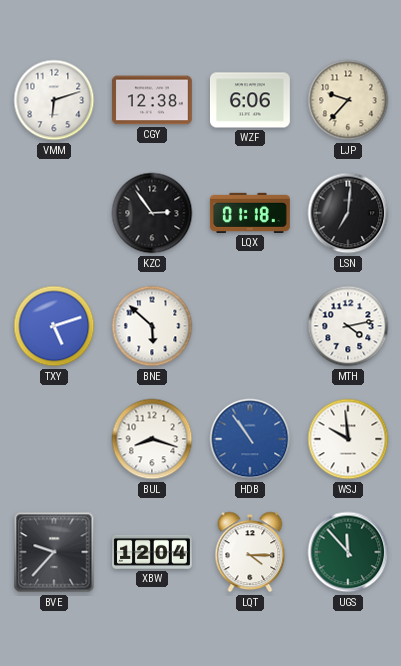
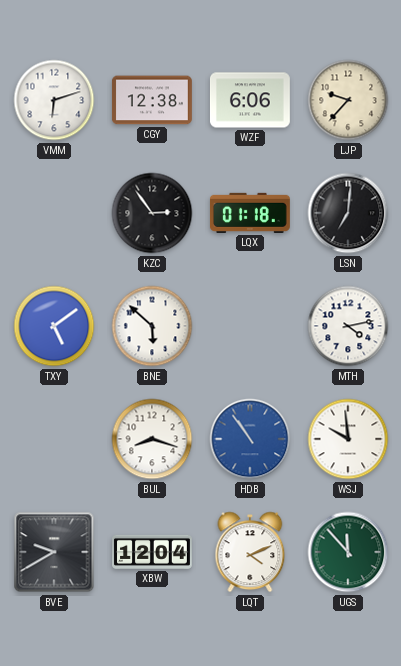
TXY: 5:12 -> 5:09
BVE: 9:37 -> 9:40
LQT: 4:15 -> 4:11
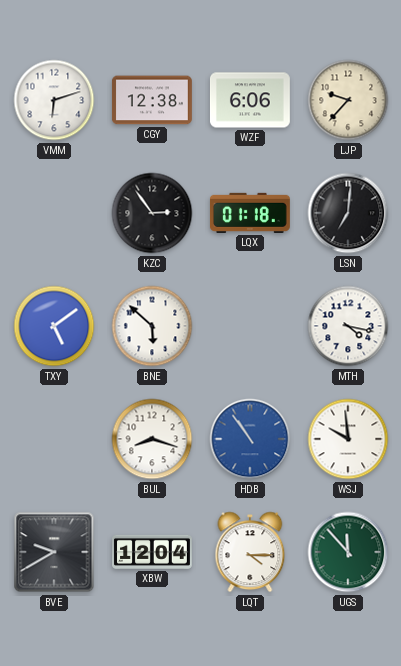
MTH: 4:13 -> 4:17
LQT: 4:11 -> 4:15
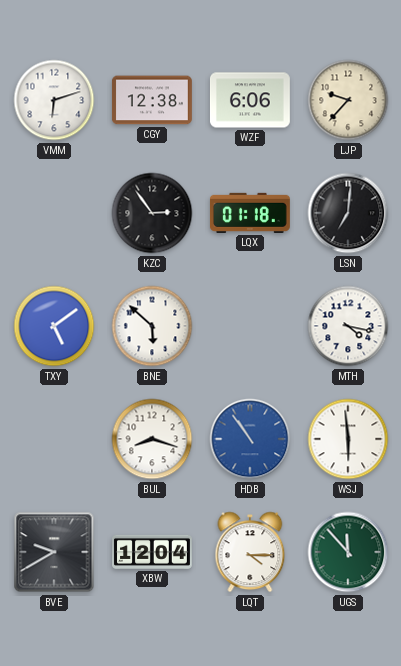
WSJ: 9:59 -> 5:59
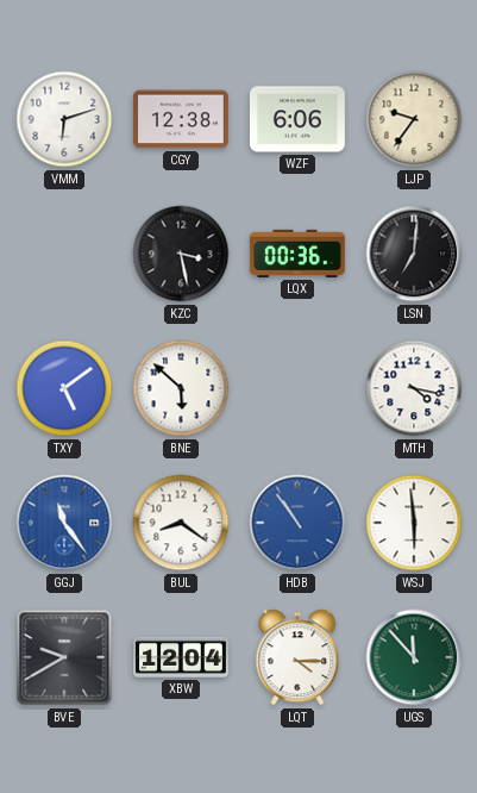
LJP: 9:37 -> 9:36
KZC: 2:54 -> 3:28
LQX: 01:18 -> 00:36
GGJ: none -> 11:24
BUL: 8:18 -> 8:21
